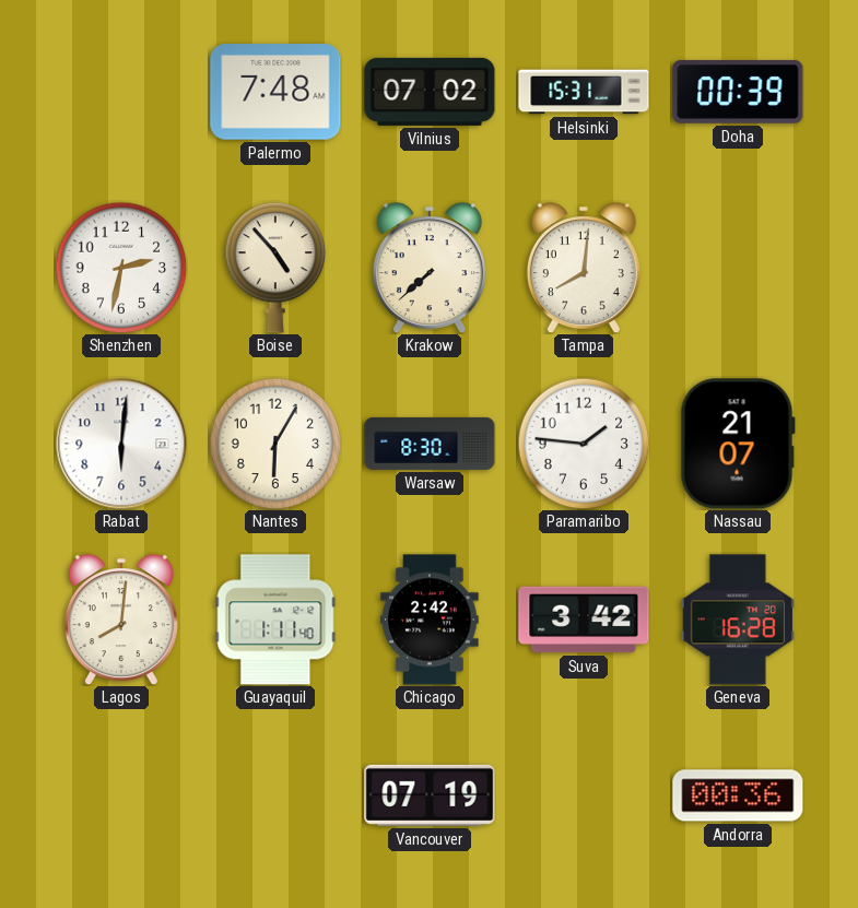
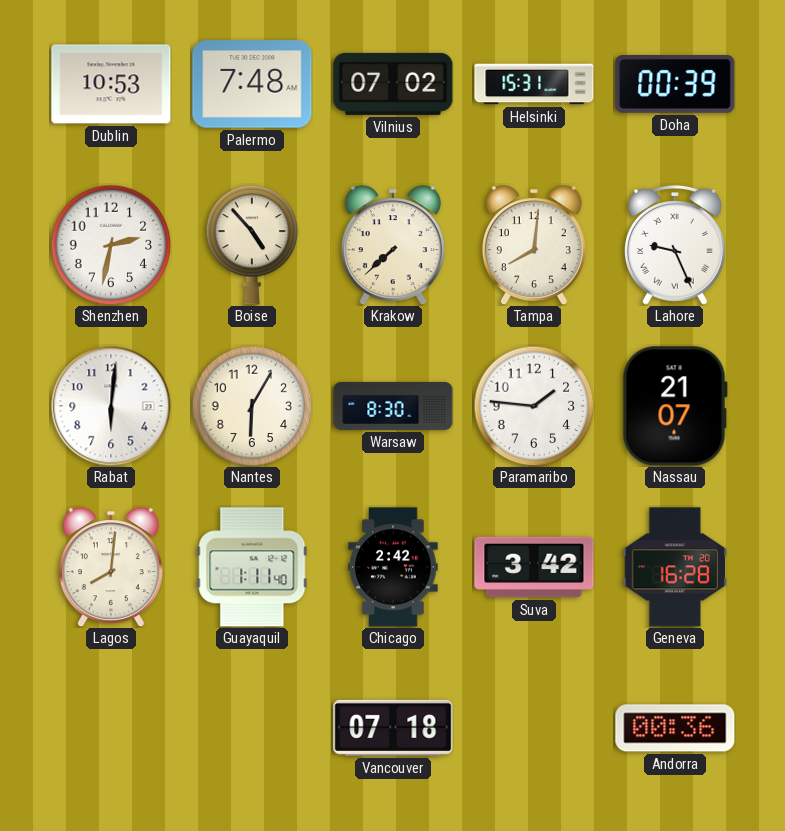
Dublin: none -> 10:53
Lahore: none -> 9:26
Vancouver: 07:19 -> 07:18
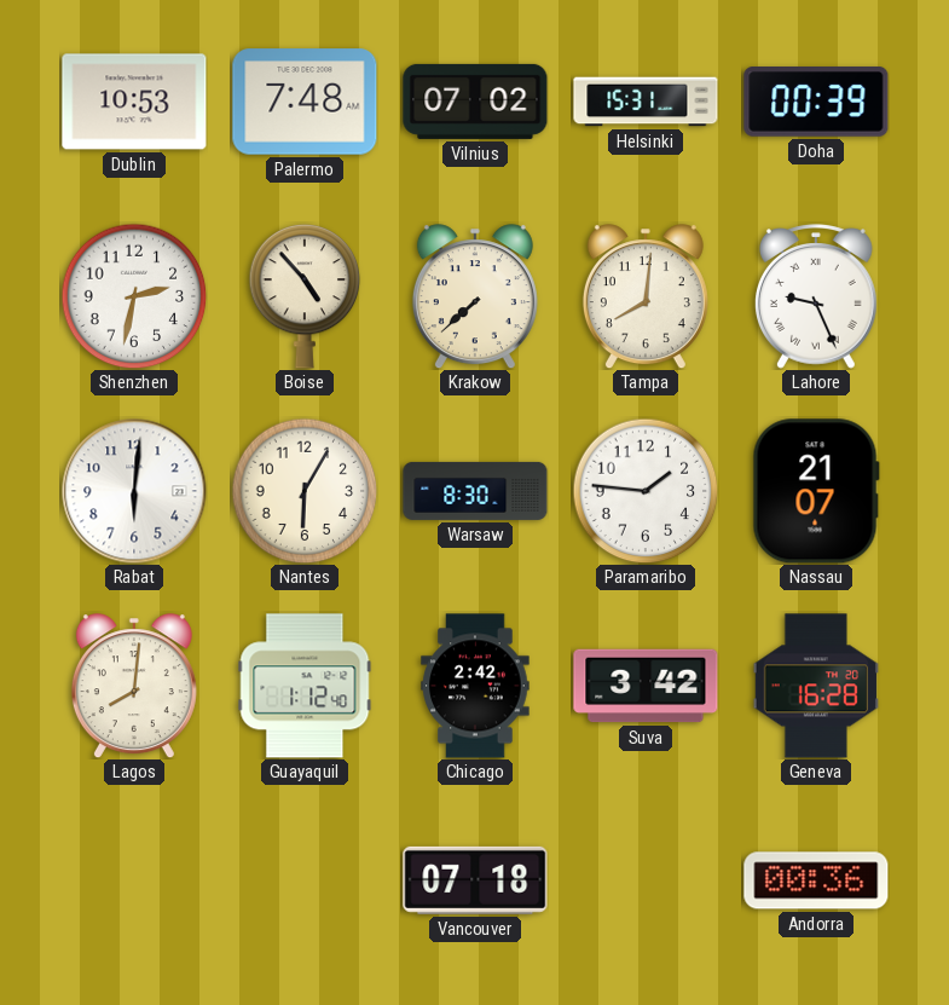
Guayaquil: 1:11 -> 1:12
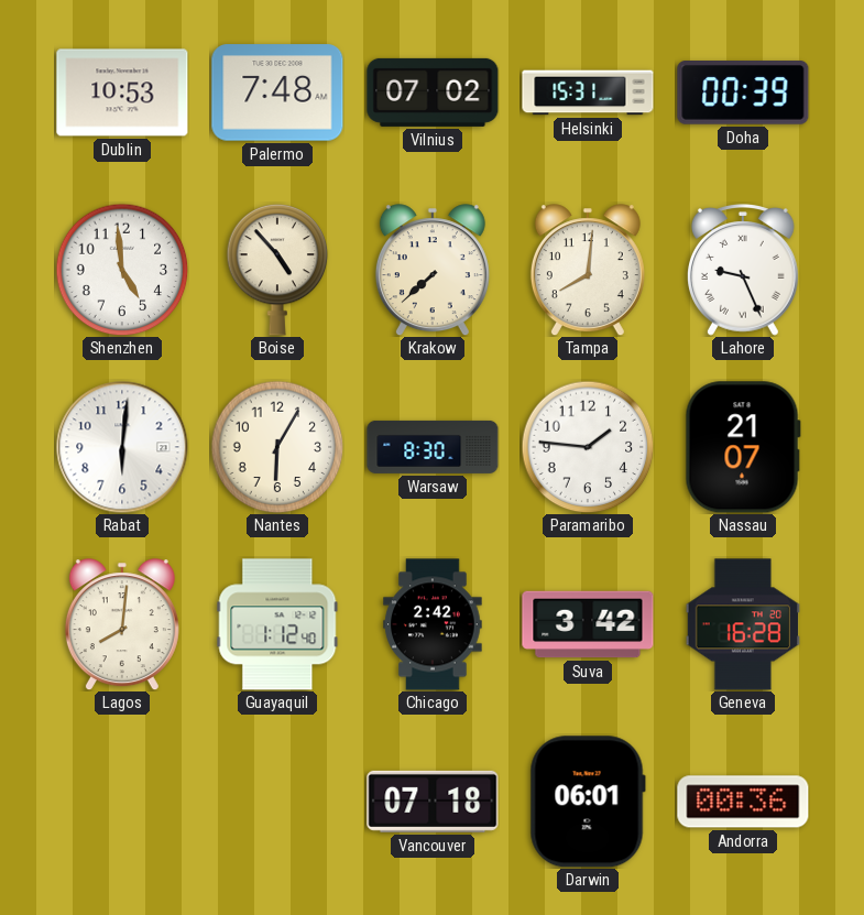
Shenzhen: 2:32 -> 4:59
Darwin: none -> 06:01
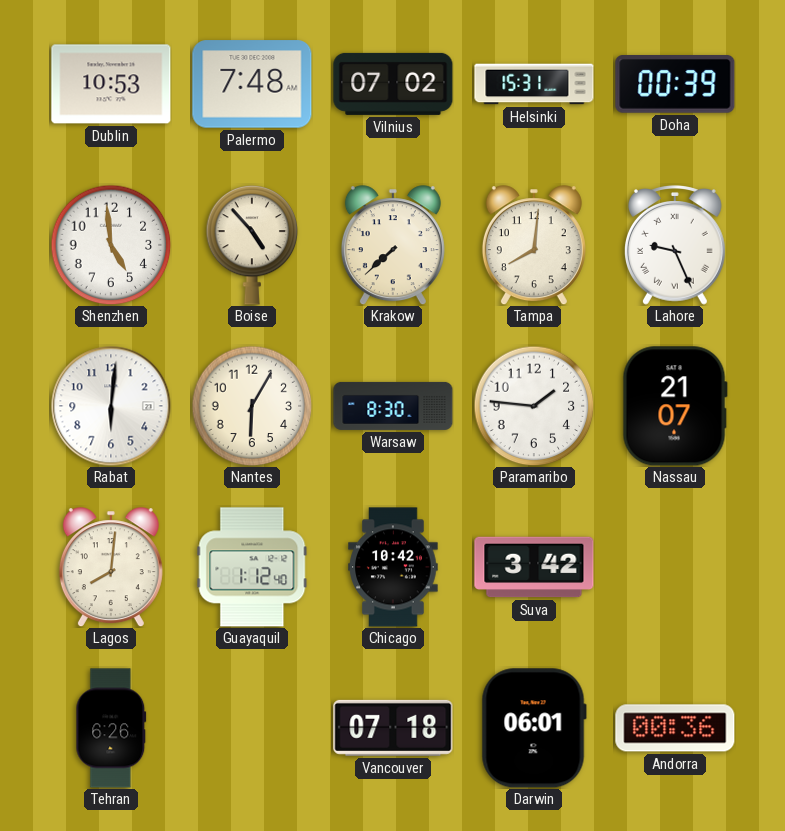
Chicago: 2:42 -> 10:42
Geneva: 16:28 -> none
Tehran: none -> 6:26
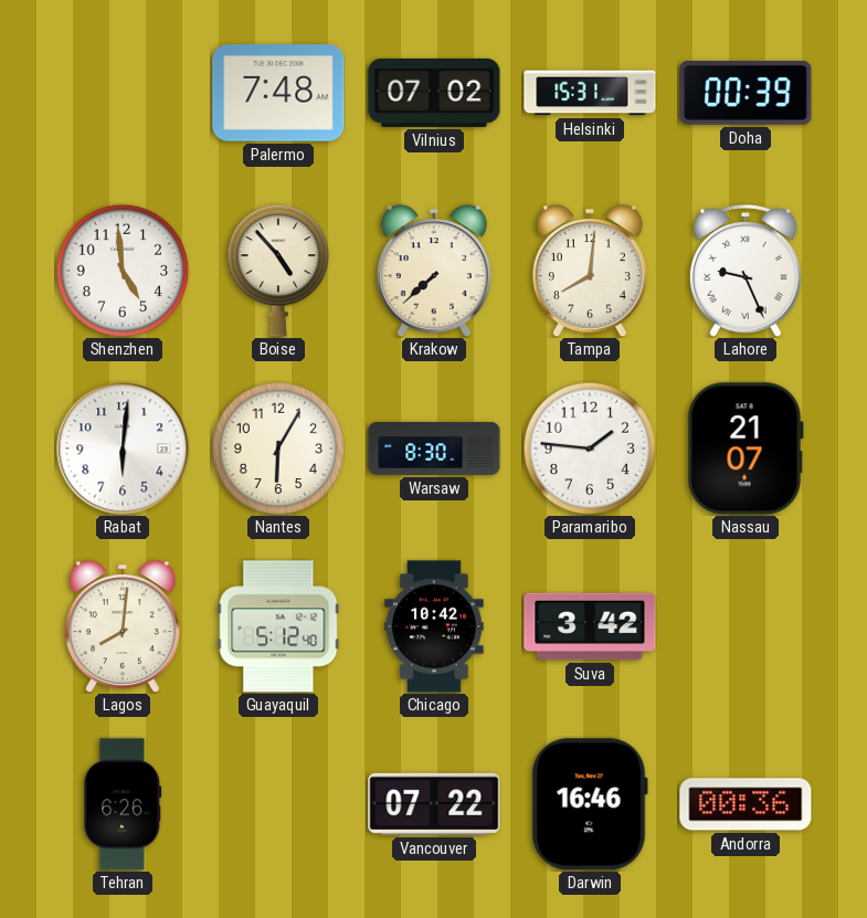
Dublin: 10:53 -> none
Guayaquil: 1:12 -> 5:12
Vancouver: 07:18 -> 07:22
Darwin: 06:01 -> 16:46
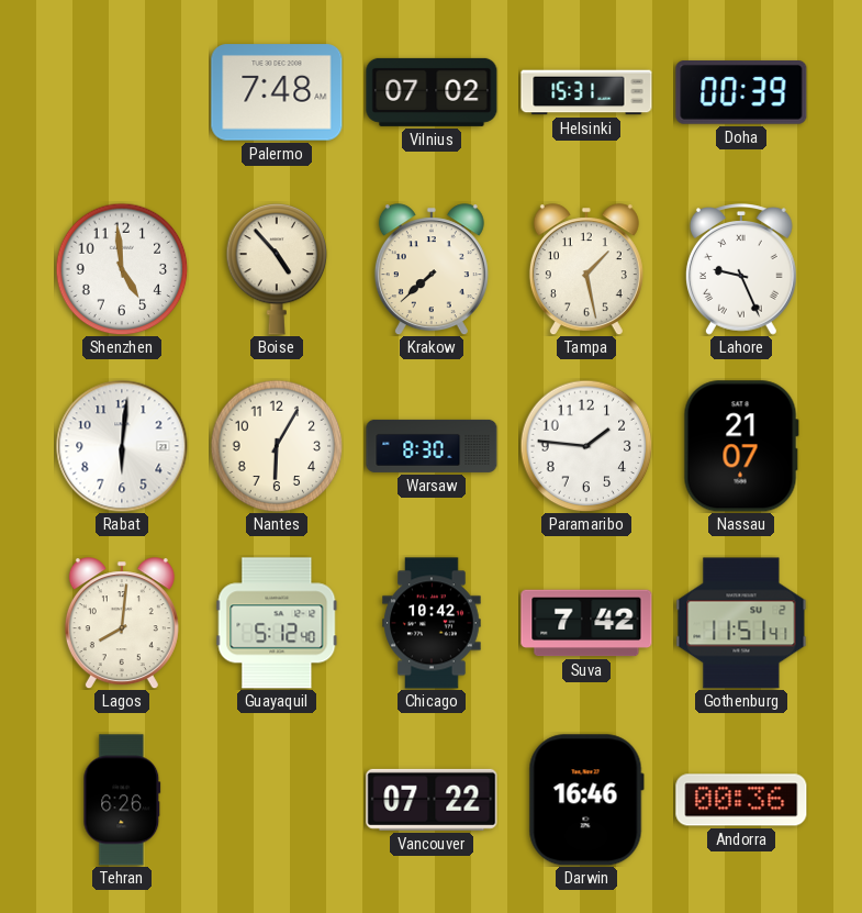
Tampa: 8:01 -> 1:28
Suva: 3:42 -> 7:42
Gothenburg: none -> 11:51
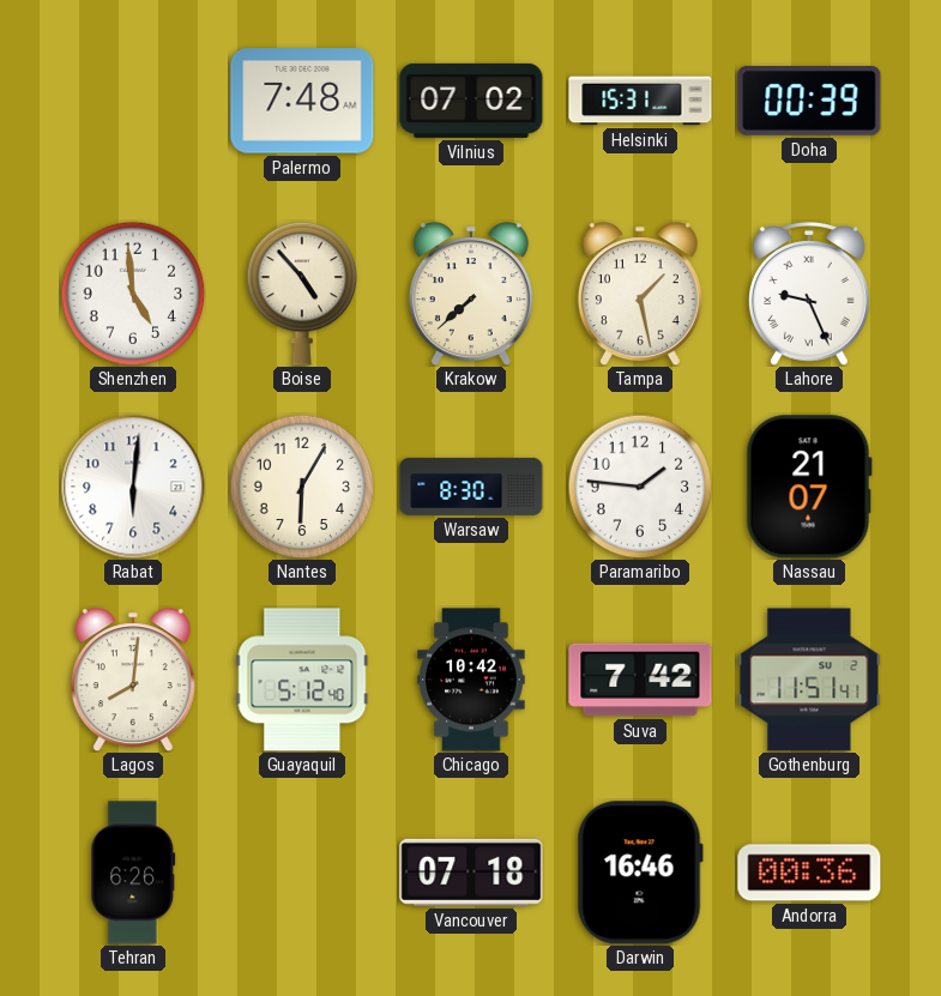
Vancouver: 07:22 -> 07:18
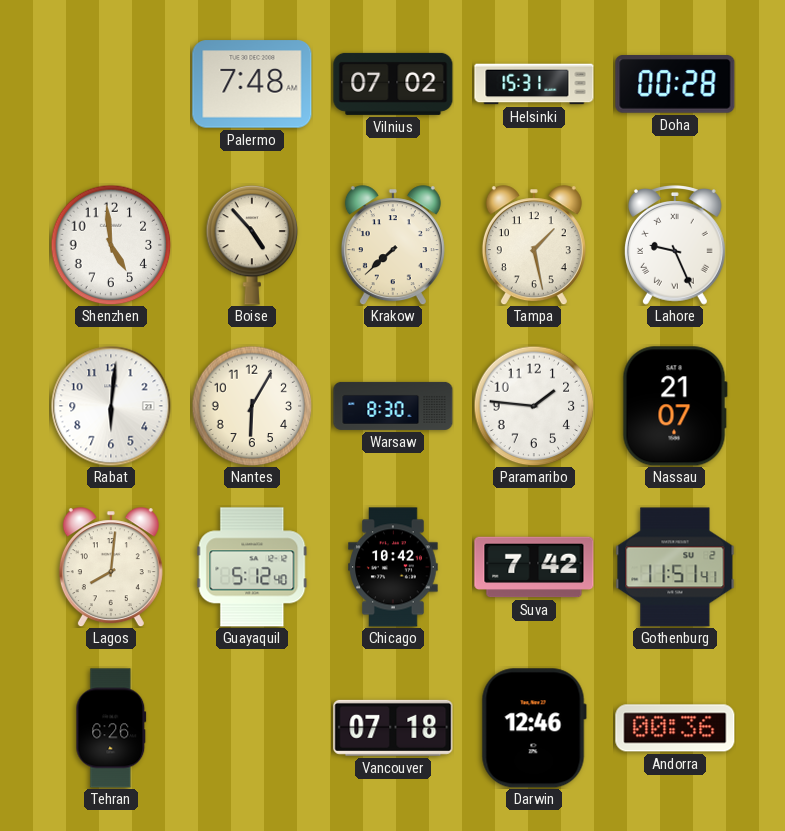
Doha: 00:39 -> 00:28
Darwin: 16:46 -> 12:46
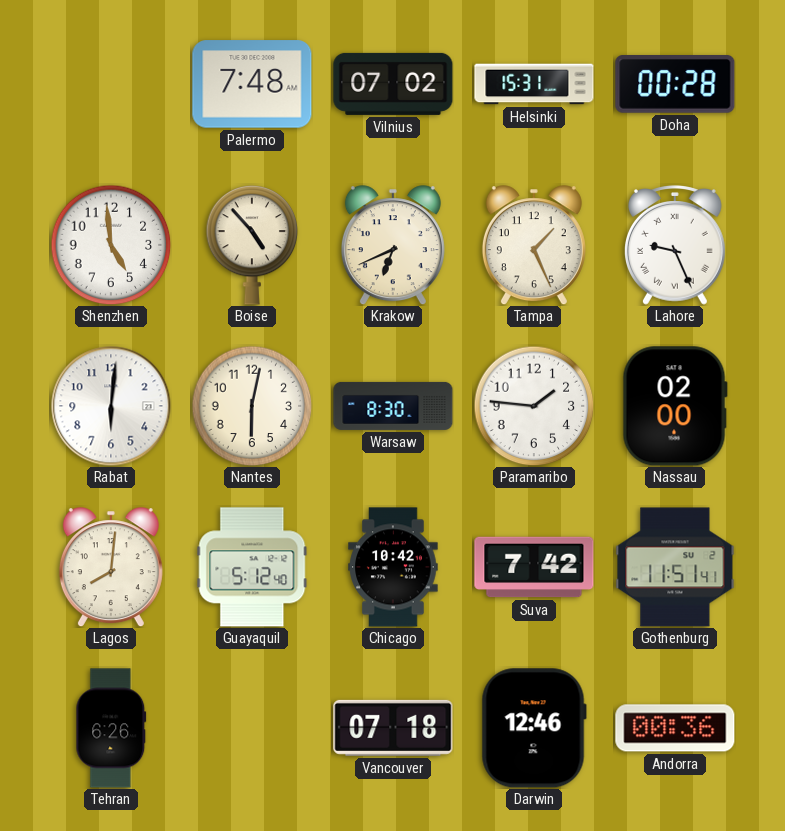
Krakow: 7:38 -> 6:41
Tampa: 1:28 -> 1:26
Nantes: 6:05 -> 6:02
Nassau: 21:07 -> 02:00
